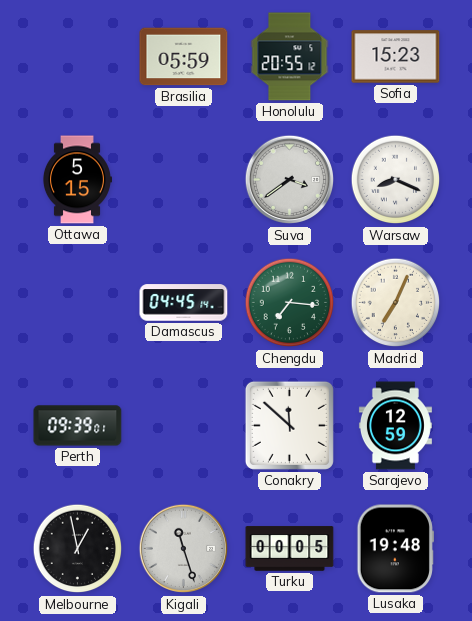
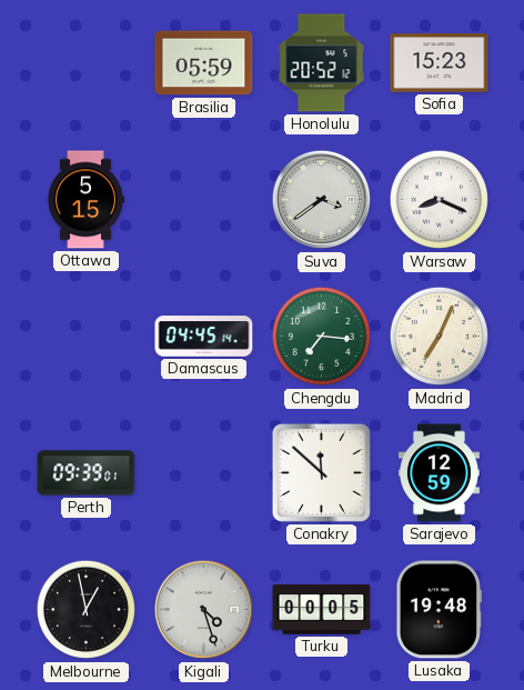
Honolulu: 20:55 -> 20:52
Kigali: 11:27 -> 4:27
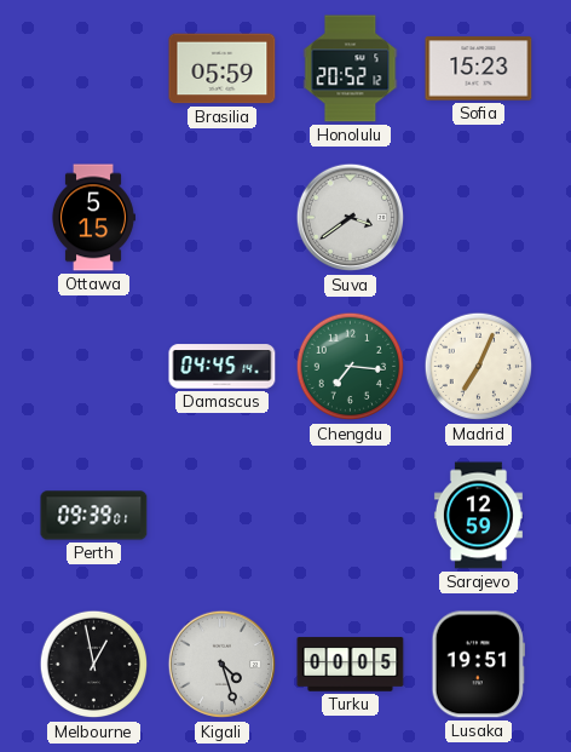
Warsaw: 8:19 -> none
Conakry: 11:52 -> none
Lusaka: 19:48 -> 19:51
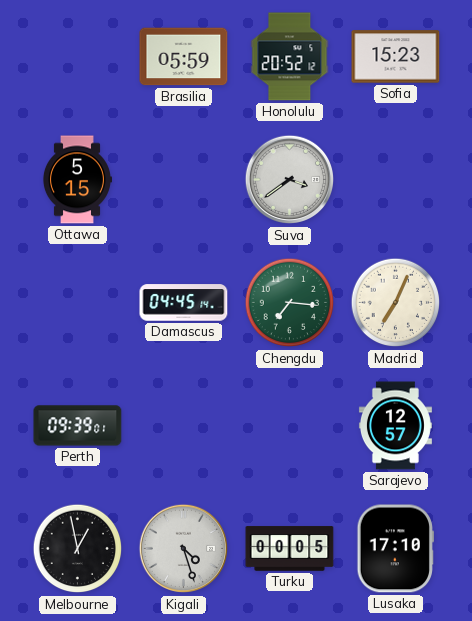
Sarajevo: 12:59 -> 12:57
Lusaka: 19:51 -> 17:10
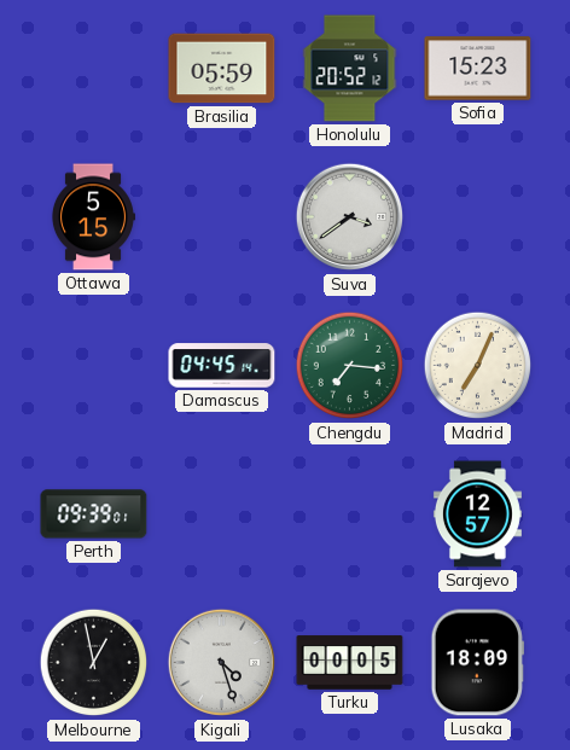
Lusaka: 17:10 -> 18:09
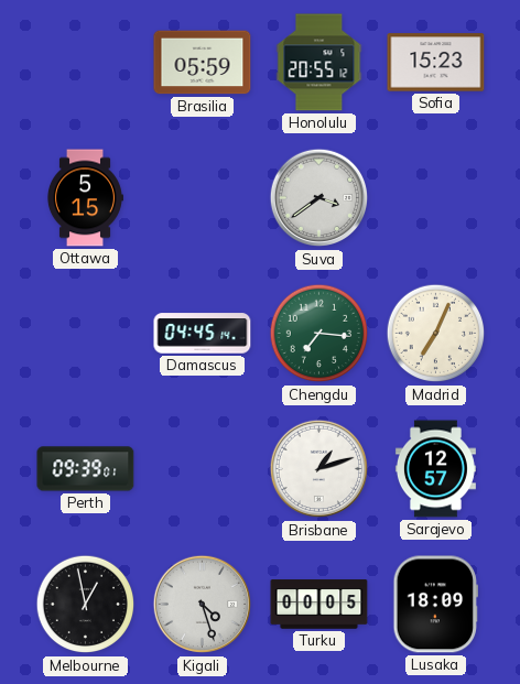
Honolulu: 20:52 -> 20:55
Brisbane: none -> 1:12
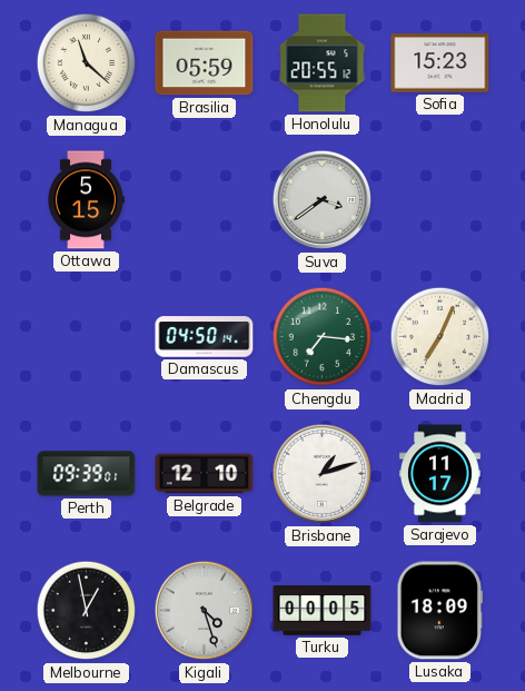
Managua: none -> 11:22
Damascus: 04:45 -> 04:50
Belgrade: none -> 12:10
Sarajevo: 12:57 -> 11:17
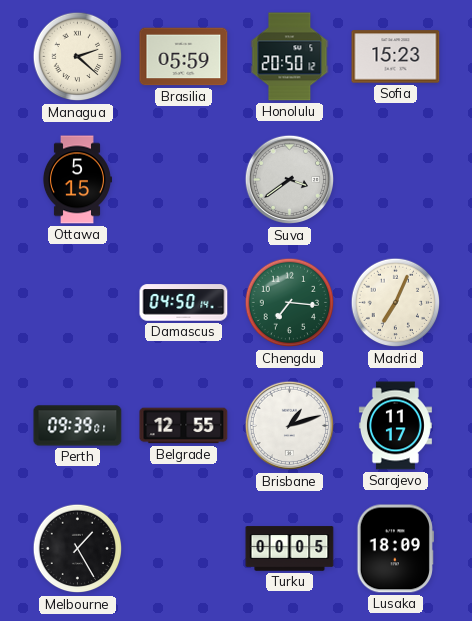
Managua: 11:22 -> 2:22
Honolulu: 20:55 -> 20:50
Belgrade: 12:10 -> 12:55
Melbourne: 12:58 -> 1:25
Kigali: 4:27 -> none
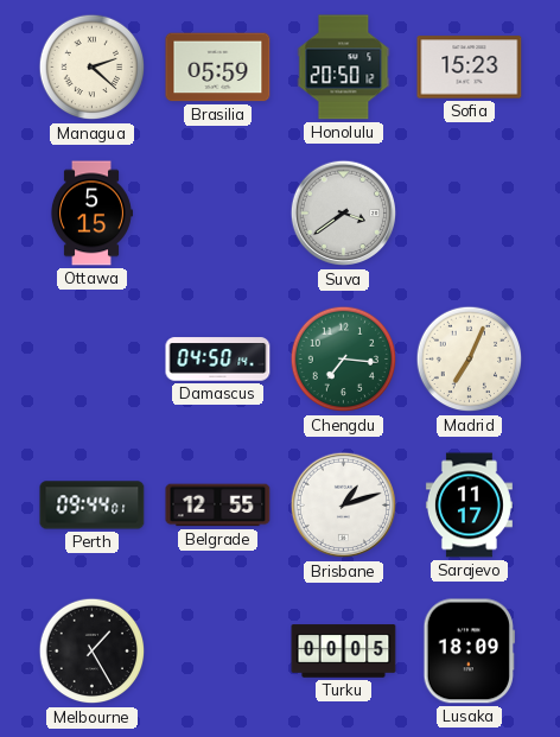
Perth: 09:39 -> 09:44
